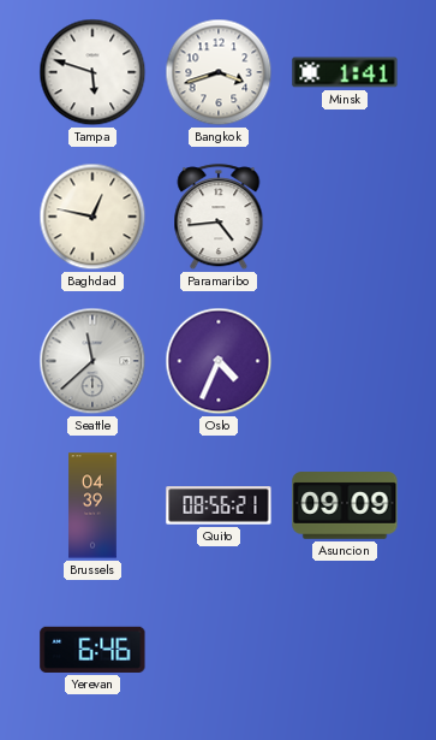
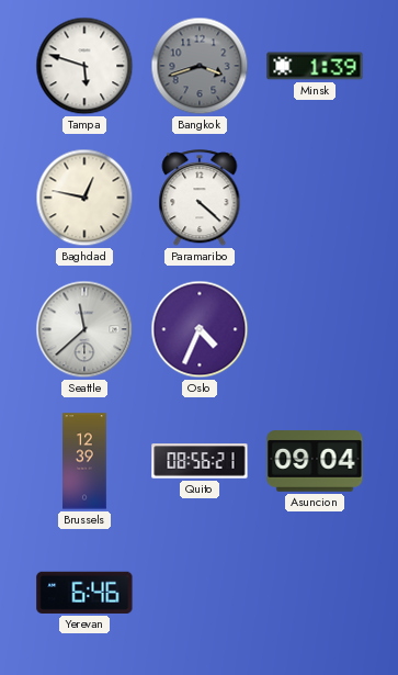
Bangkok dial: white -> grey
Minsk: 1:41 -> 1:39
Paramaribo: 4:44 -> 4:22
Brussels: 04:39 -> 12:39
Asuncion: 09:09 -> 09:04
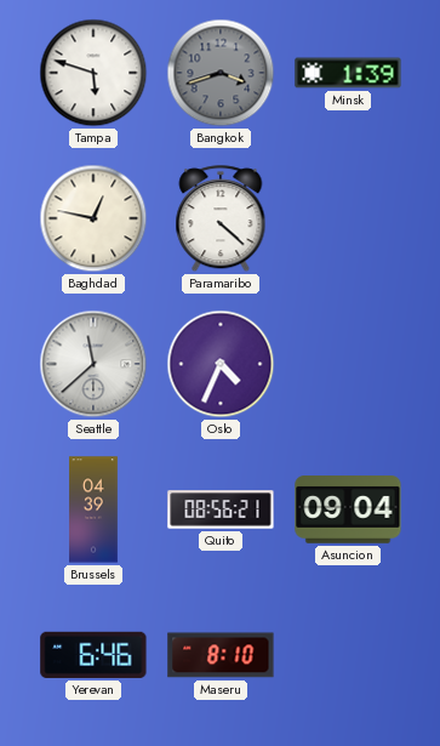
Brussels: 12:39 -> 04:39
Maseru: none -> 8:10
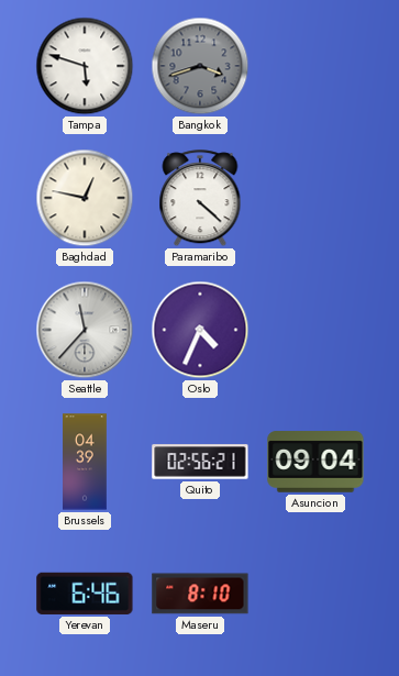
Minsk: 1:39 -> none
Seattle: 11:38 -> 11:37
Quito: 08:56 -> 02:56
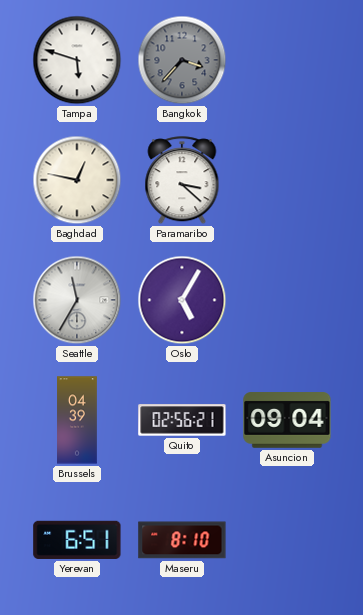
Bangkok: 3:42 -> 3:37
Paramaribo: 4:22 -> 3:22
Seattle: 11:37 -> 11:35
Oslo: 4:34 -> 5:05
Yerevan: 6:46 -> 6:51
